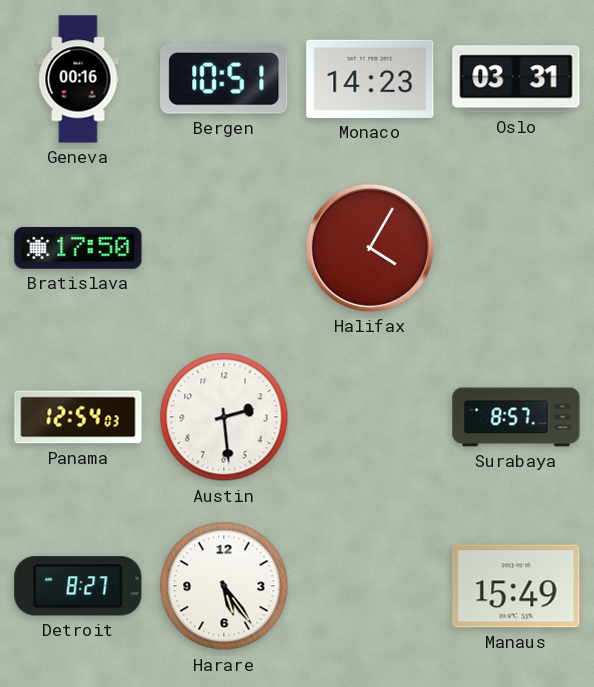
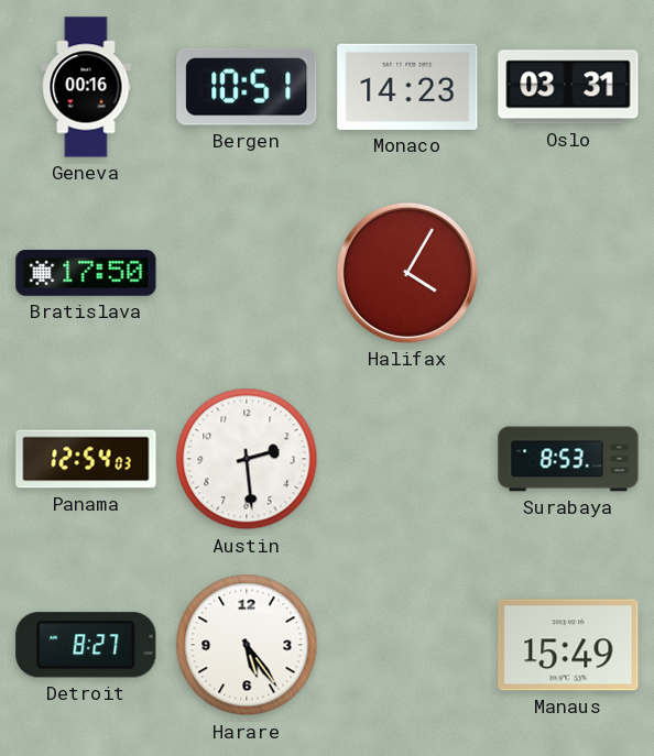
Surabaya: 8:57 -> 8:53
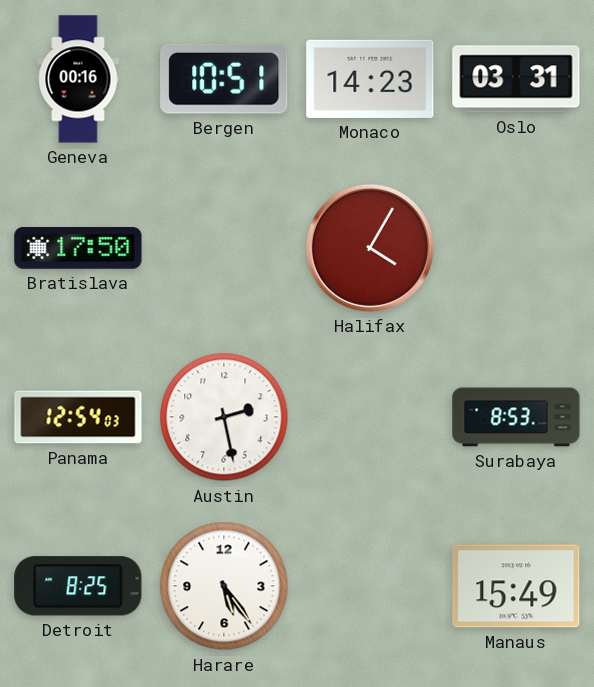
Austin: 2:29 -> 2:28
Detroit: 8:27 -> 8:25
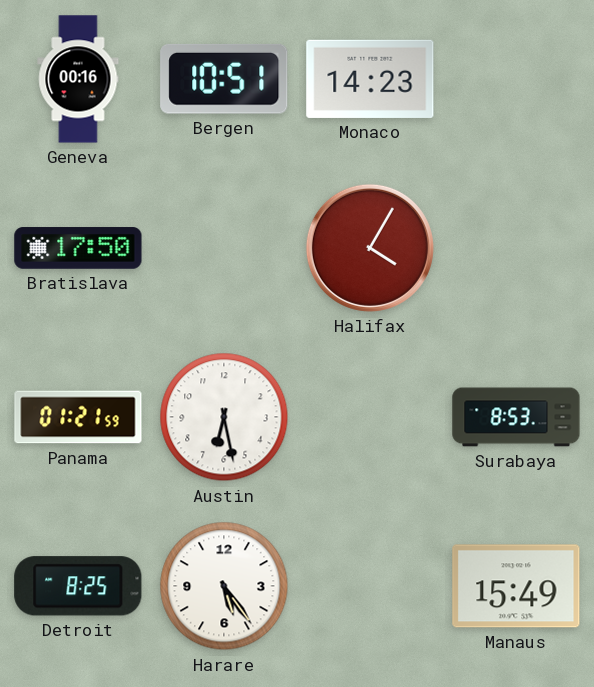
Oslo: 03:31 -> none
Panama: 12:54 -> 01:21
Austin: 2:28 -> 6:28
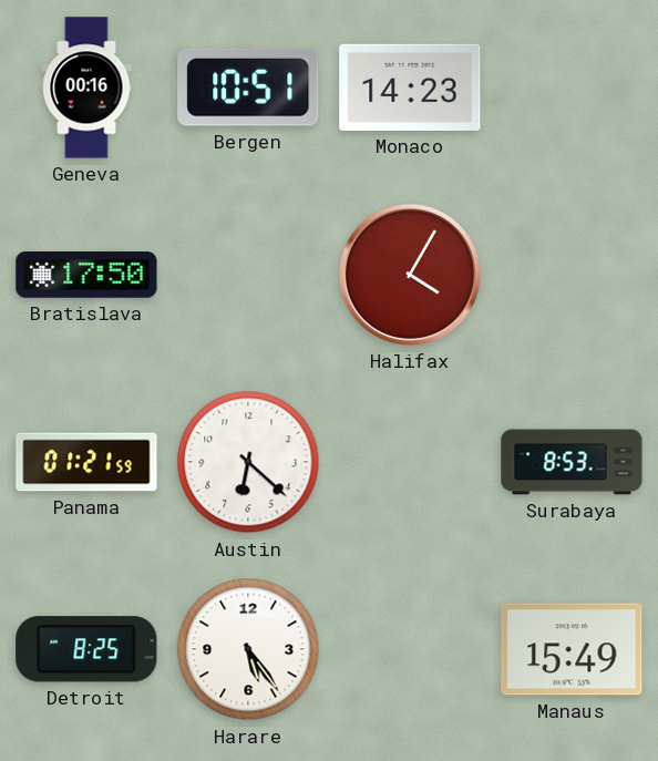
Austin: 6:28 -> 6:22
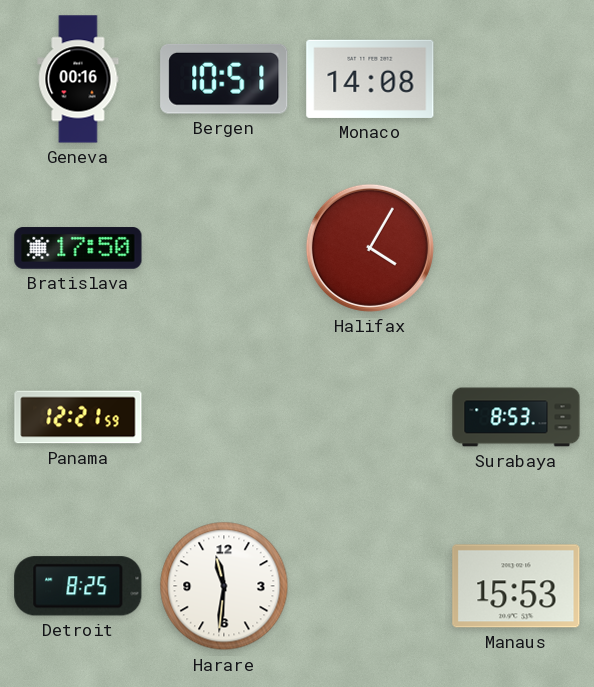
Monaco: 14:23 -> 14:08
Panama: 01:21 -> 12:21
Austin: 6:22 -> none
Harare: 5:24 -> 11:31
Manaus: 15:49 -> 15:53
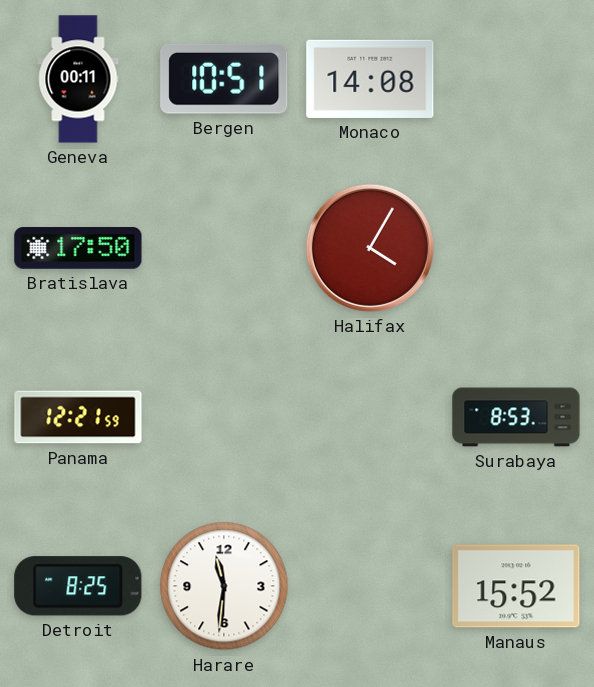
Geneva: 00:16 -> 00:11
Manaus: 15:53 -> 15:52
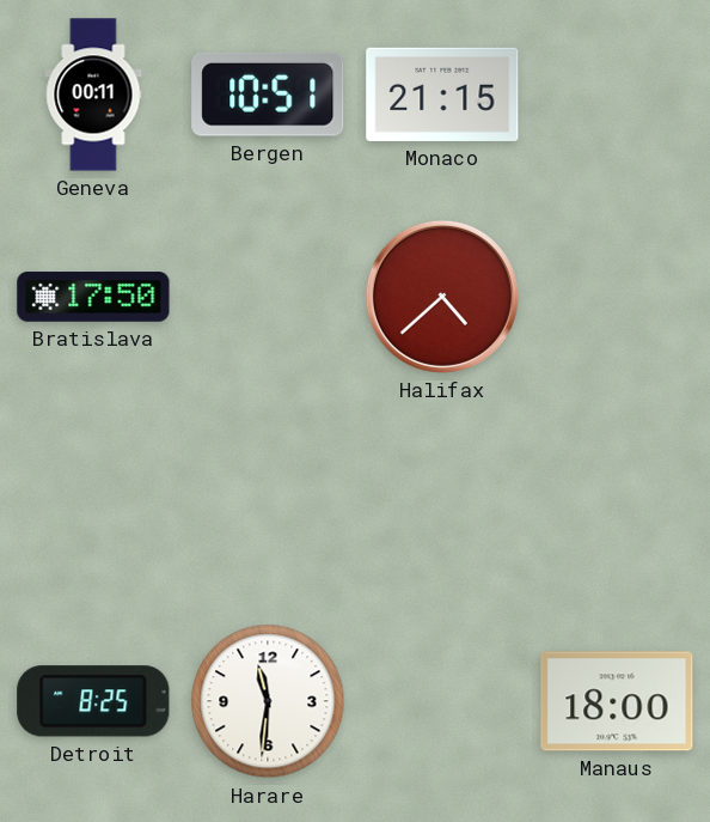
Monaco: 14:08 -> 21:15
Halifax: 4:05 -> 4:38
Panama: 12:21 -> none
Surabaya: 8:53 -> none
Manaus: 15:52 -> 18:00
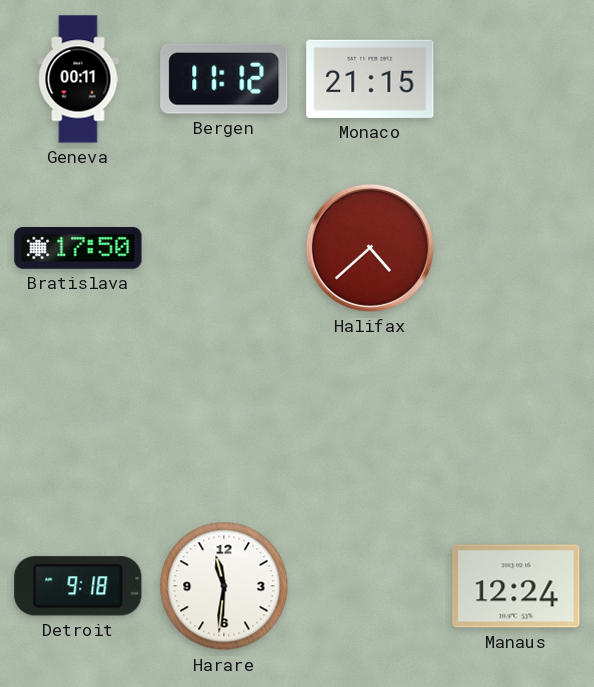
Bergen: 10:51 -> 11:12
Detroit: 8:25 -> 9:18
Manaus: 18:00 -> 12:24
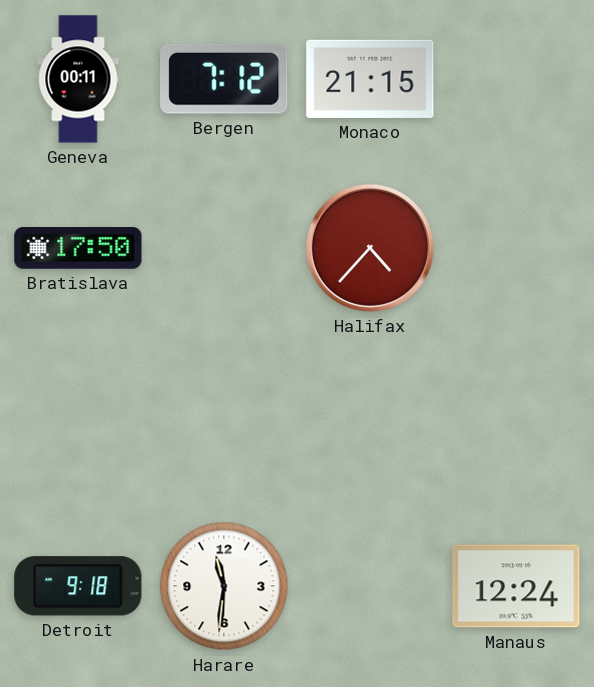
Bergen: 11:12 -> 7:12
Halifax: 4:38 -> 4:37
